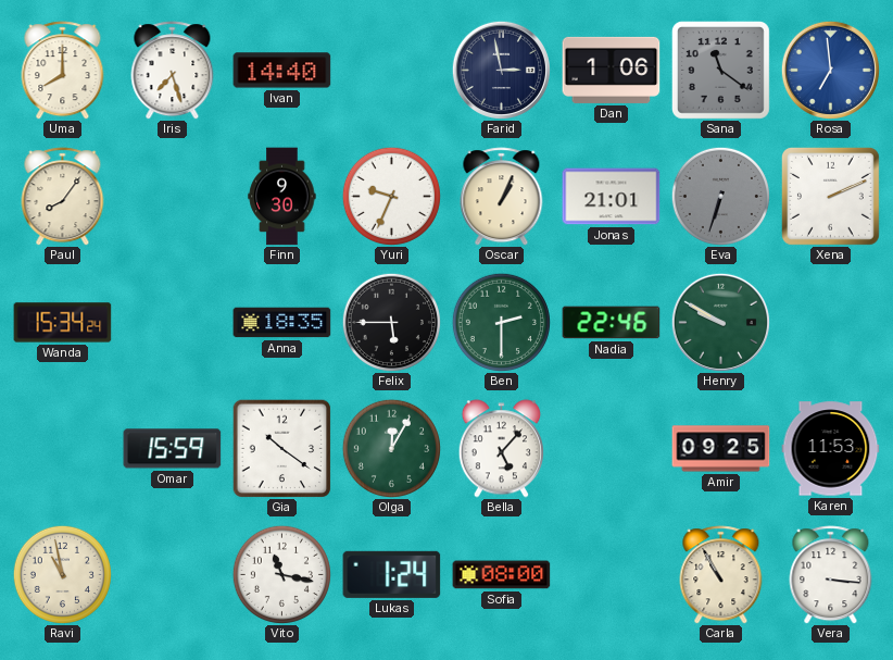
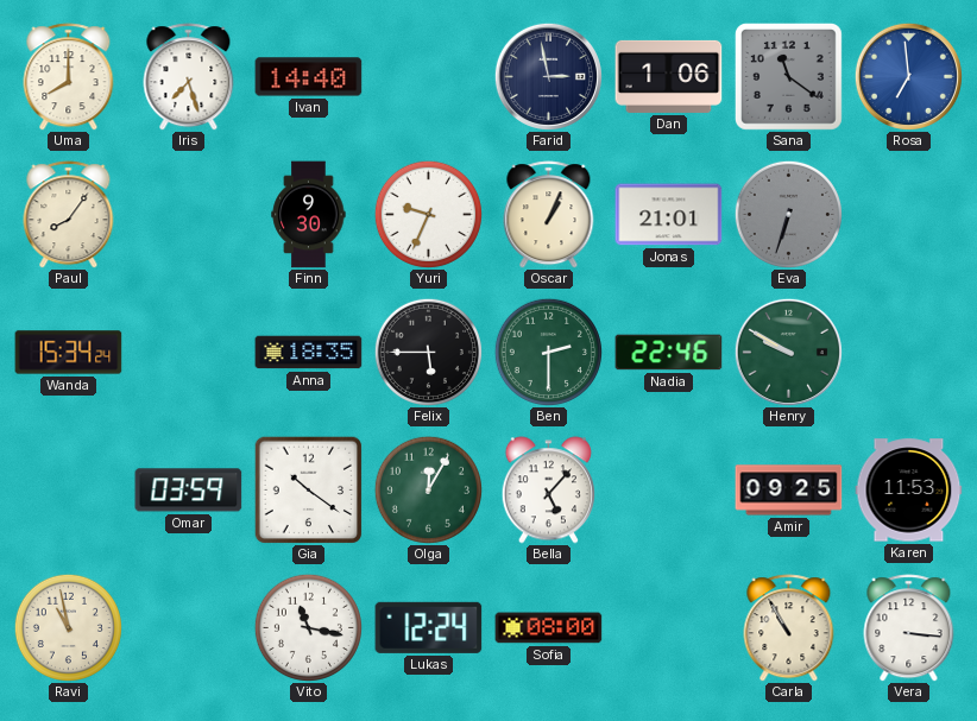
Xena: 2:11 -> none
Omar: 15:59 -> 03:59
Lukas: 1:24 -> 12:24
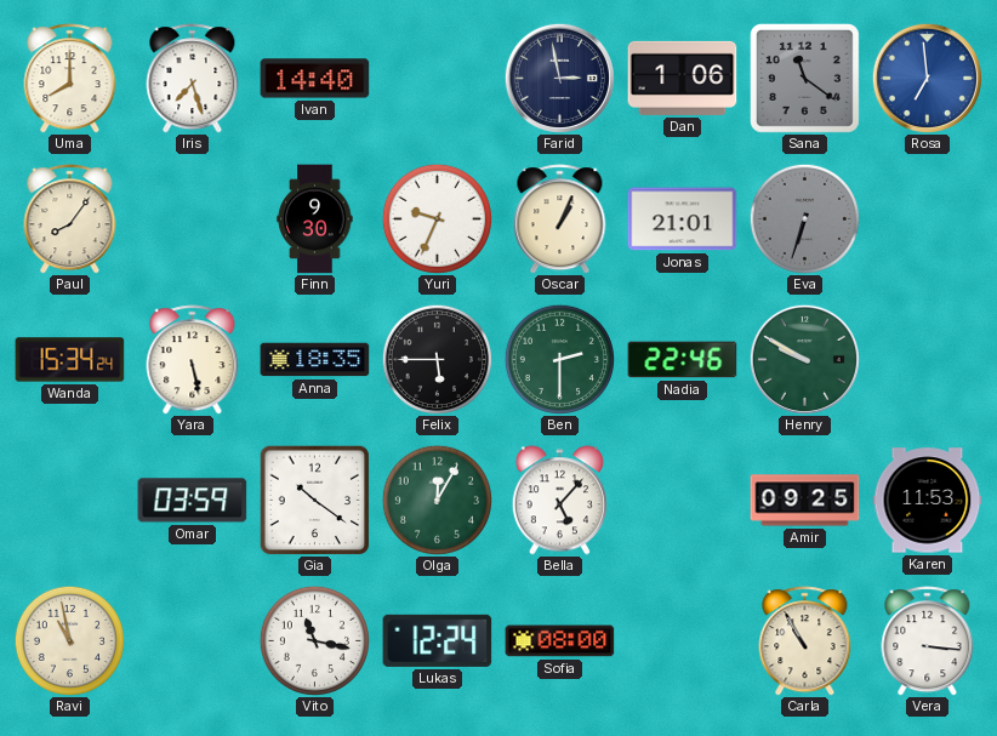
Yara: none -> 5:28
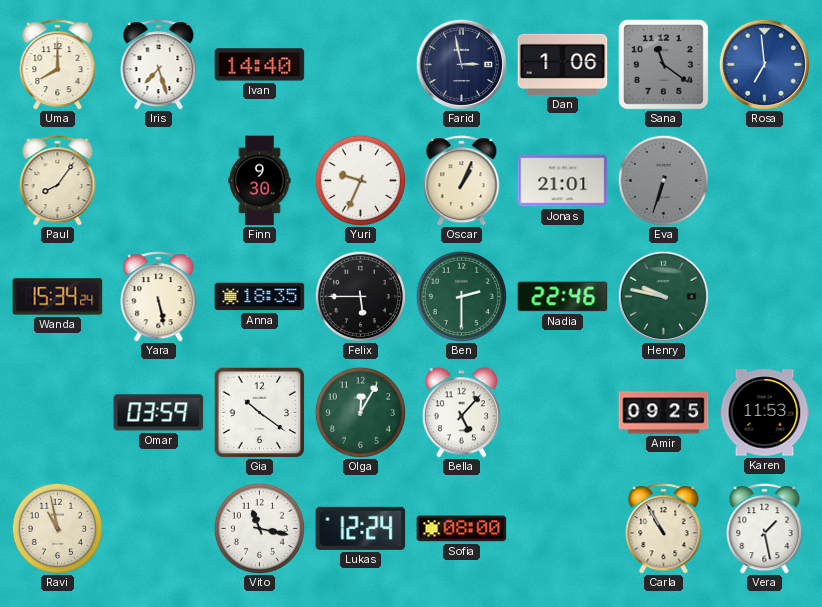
Henry: 9:50 -> 9:47
Vera: 3:16 -> 1:28
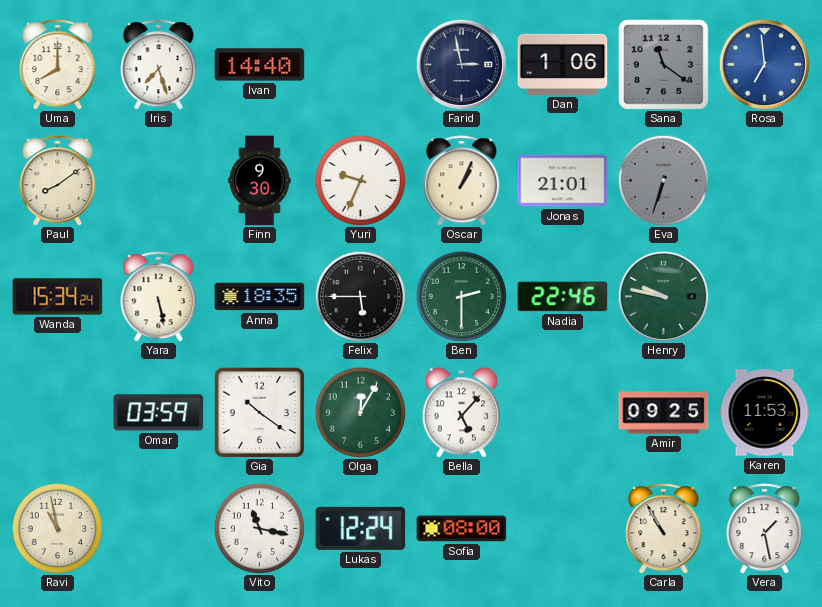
Paul: 8:06 -> 8:09
